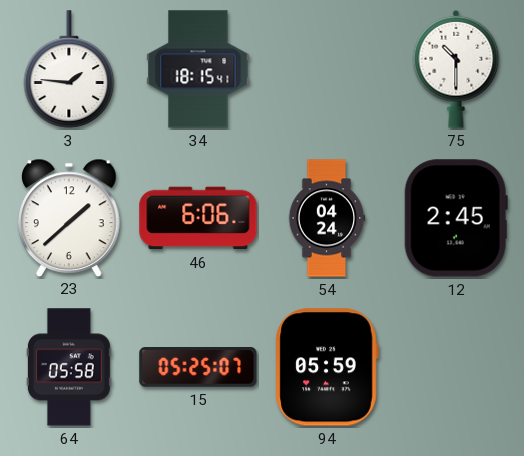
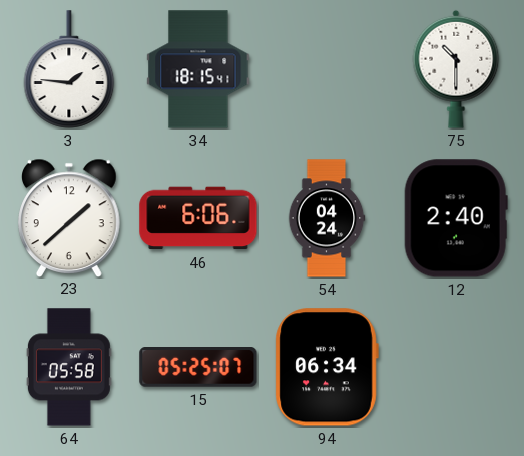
12: 2:45 -> 2:40
94: 05:59 -> 06:34
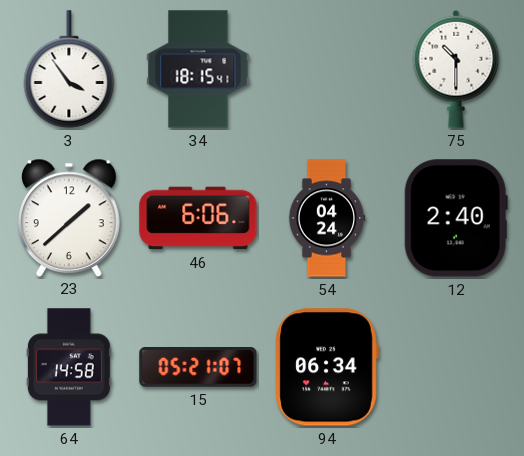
3: 1:46 -> 3:54
64: 05:58 -> 14:58
15: 05:25 -> 05:21
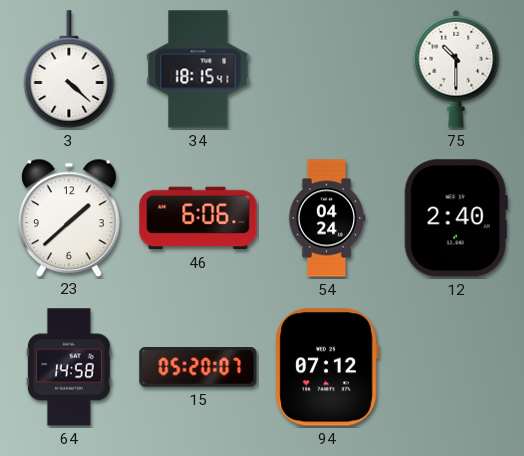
3: 3:54 -> 4:22
15: 05:21 -> 05:20
94: 06:34 -> 07:12
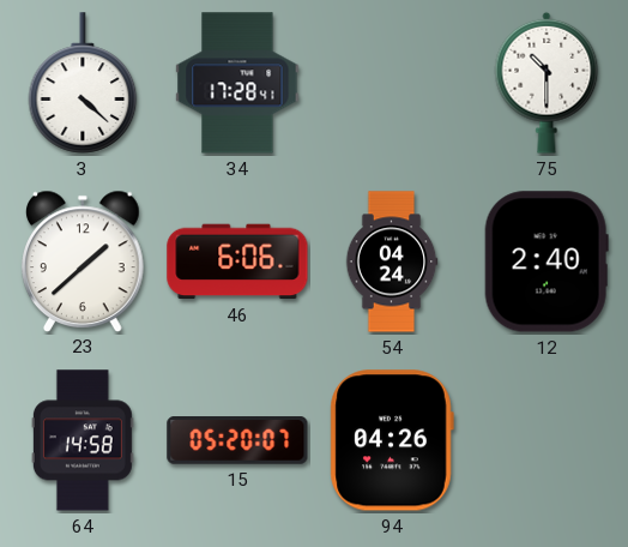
34: 18:15 -> 17:28
94: 07:12 -> 04:26
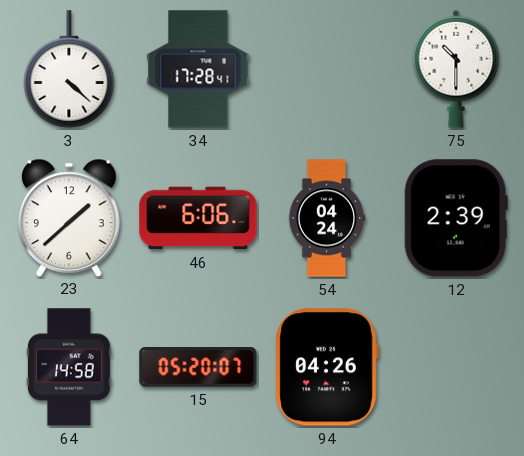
12: 2:40 -> 2:39
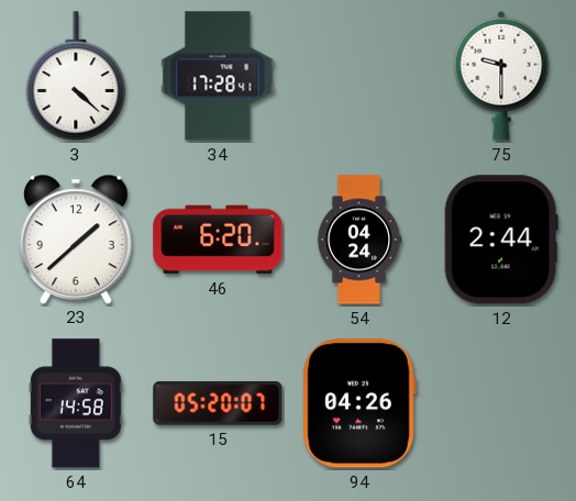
75: 10:30 -> 9:30
46: 6:06 -> 6:20
12: 2:39 -> 2:44
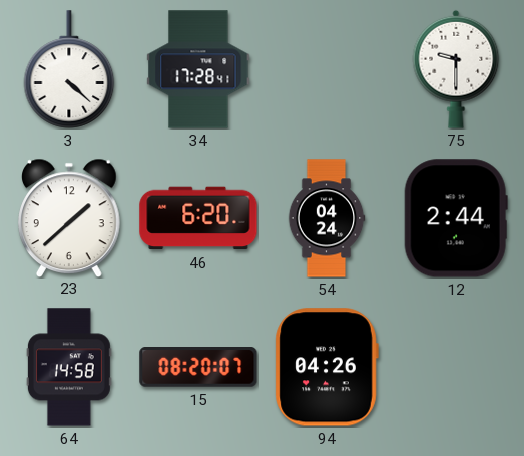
15: 05:20 -> 08:20
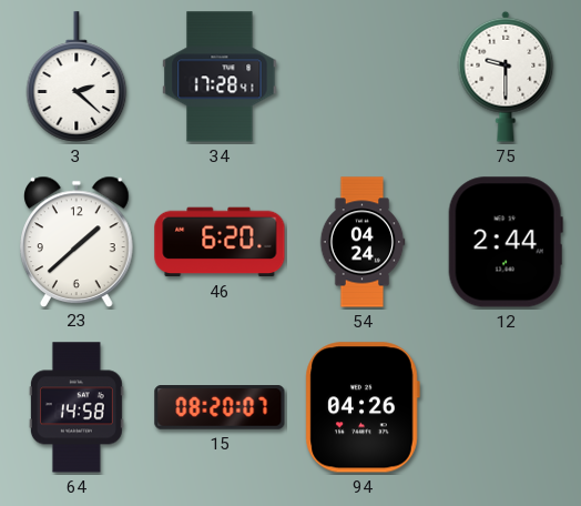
3: 4:22 -> 2:22
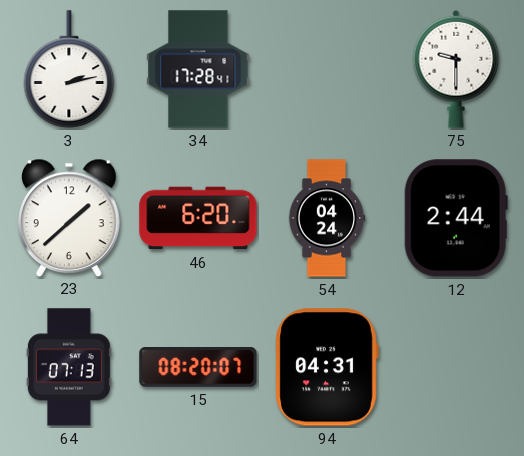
3: 2:22 -> 2:13
64: 14:58 -> 07:13
94: 04:26 -> 04:31
